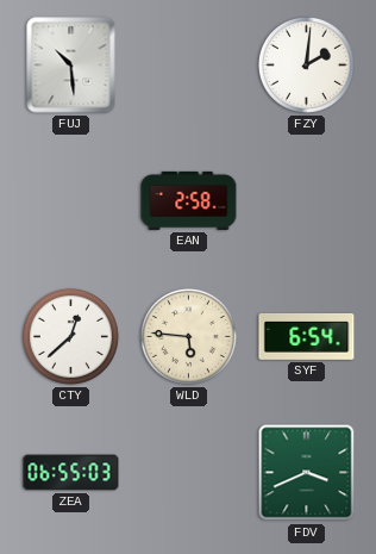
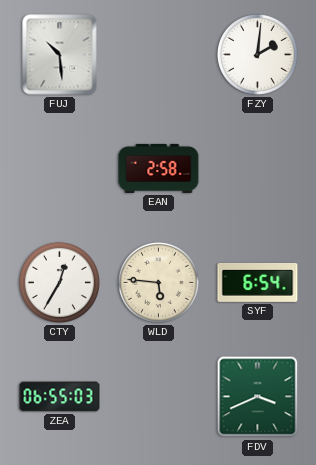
CTY: 12:38 -> 12:35
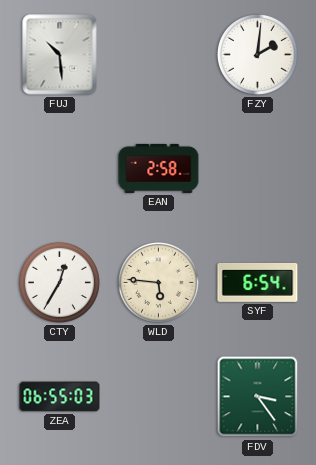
FDV: 3:41 -> 3:24
